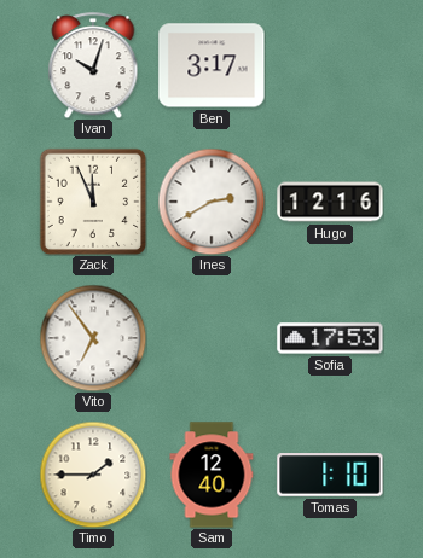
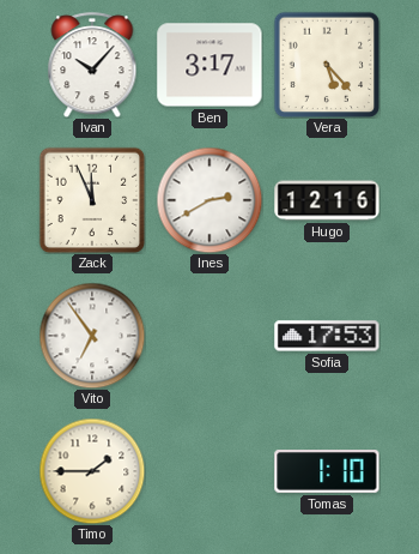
Ivan: 10:03 -> 10:07
Vera: none -> 5:23
Sam: 12:40 -> none
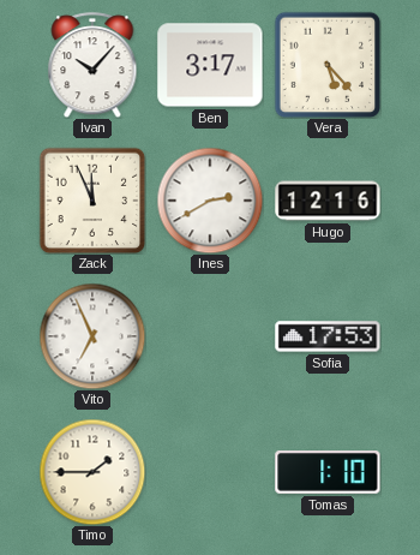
Vito: 6:54 -> 6:56
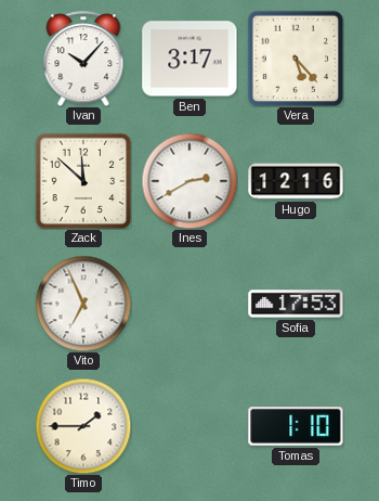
Zack: 11:56 -> 11:52
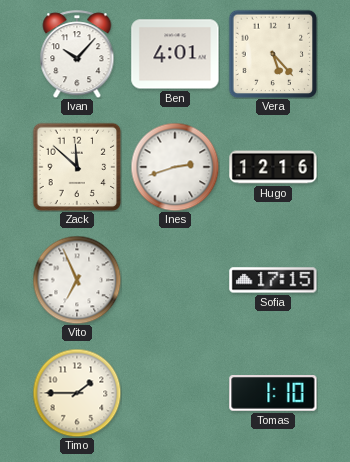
Ben: 3:17 -> 4:01
Ines: 2:40 -> 2:42
Sofia: 17:53 -> 17:15
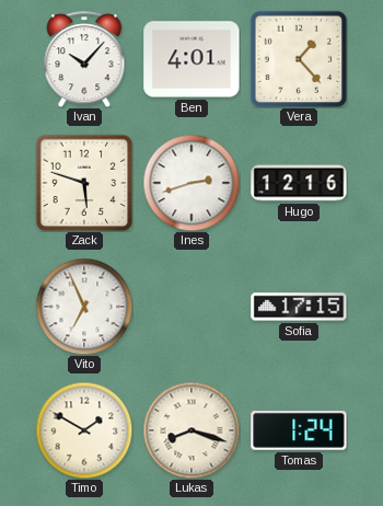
Vera: 5:23 -> 1:23
Zack: 11:52 -> 5:48
Timo: 1:45 -> 1:50
Lukas: none -> 8:18
Tomas: 1:10 -> 1:24
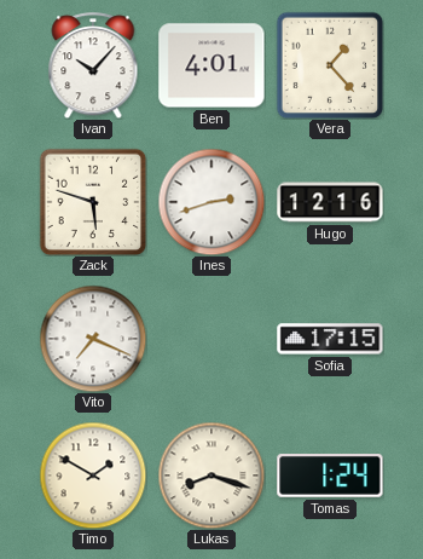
Vito: 6:56 -> 7:19
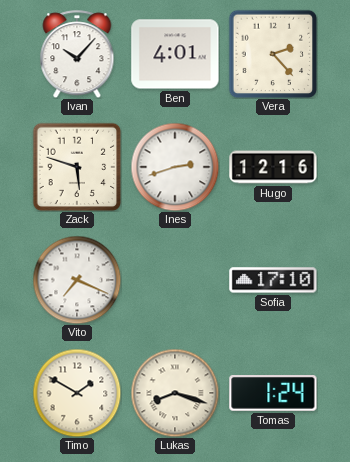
Vera: 1:23 -> 2:23
Sofia: 17:15 -> 17:10
